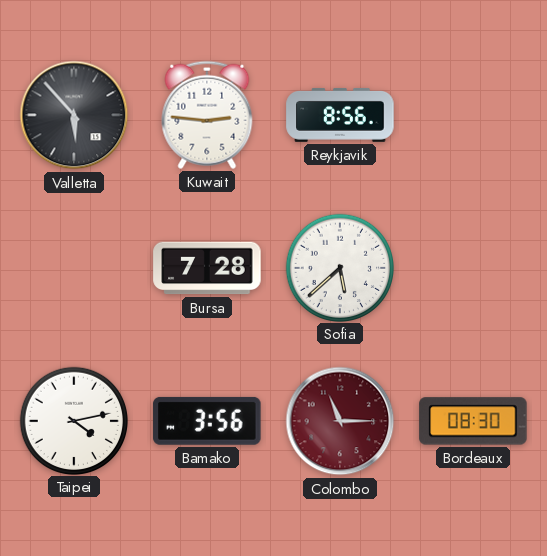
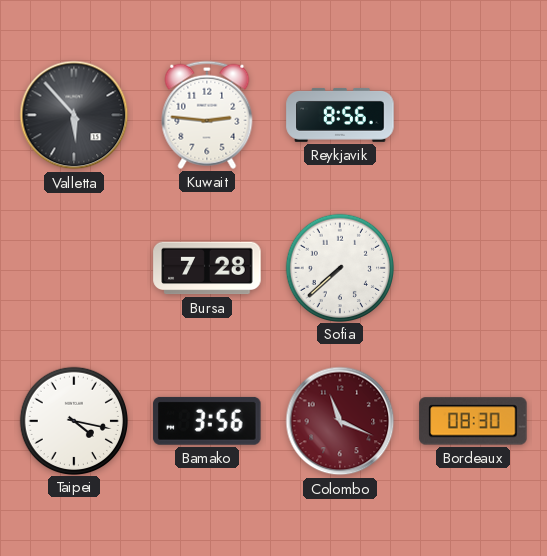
Sofia: 5:38 -> 7:38
Taipei: 4:13 -> 4:17
Colombo: 11:15 -> 11:19
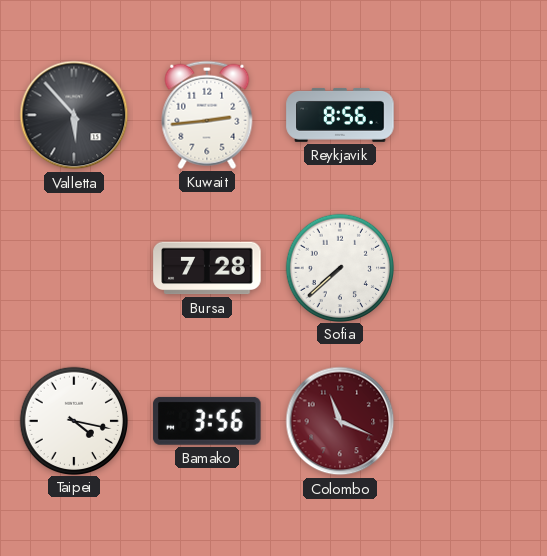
Kuwait: 2:46 -> 2:44
Bordeaux: 08:30 -> none
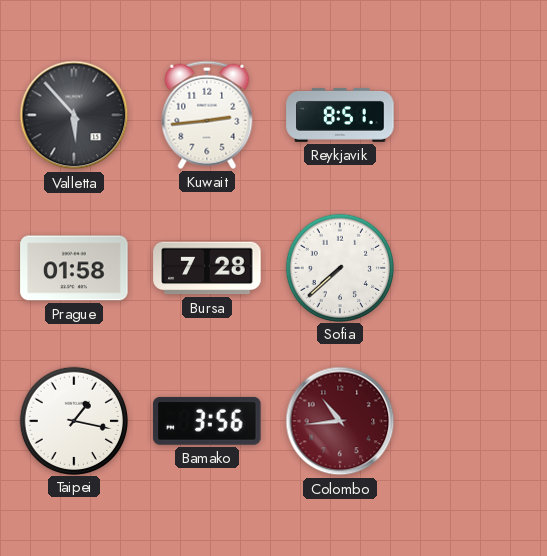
Reykjavik: 8:56 -> 8:51
Prague: none -> 01:58
Taipei: 4:17 -> 1:17
Colombo: 11:19 -> 10:44
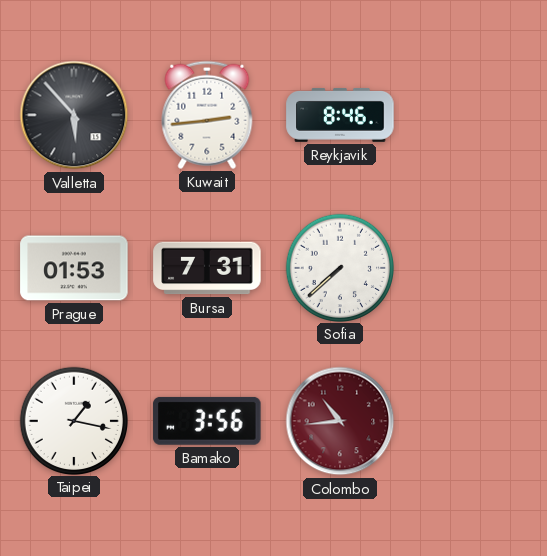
Reykjavik: 8:51 -> 8:46
Prague: 01:58 -> 01:53
Bursa: 7:28 -> 7:31
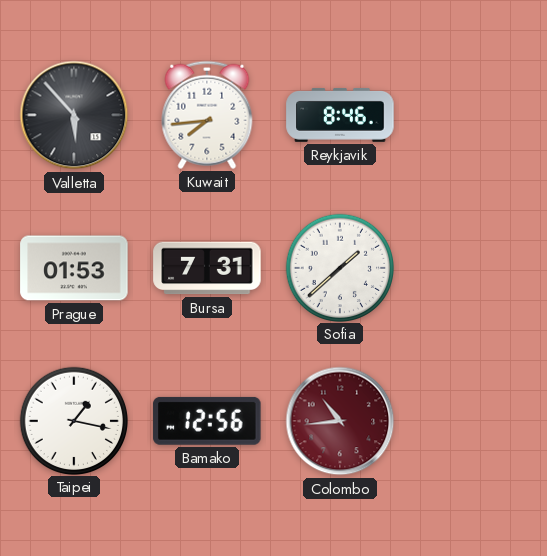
Kuwait: 2:44 -> 7:44
Sofia: 7:38 -> 1:38
Bamako: 3:56 -> 12:56
